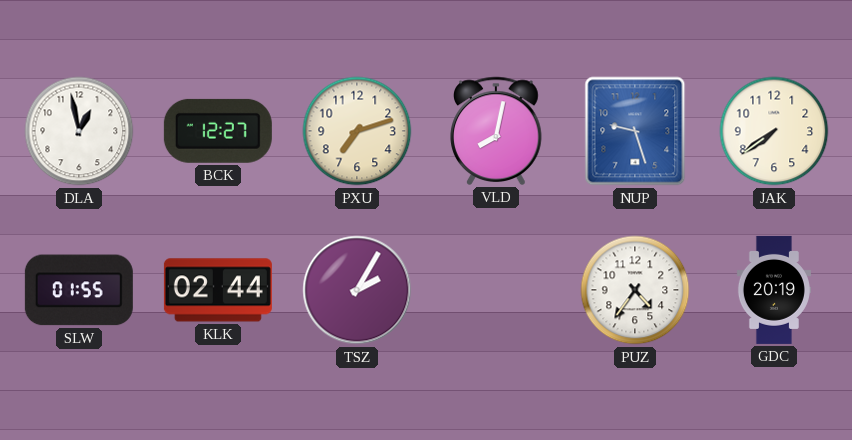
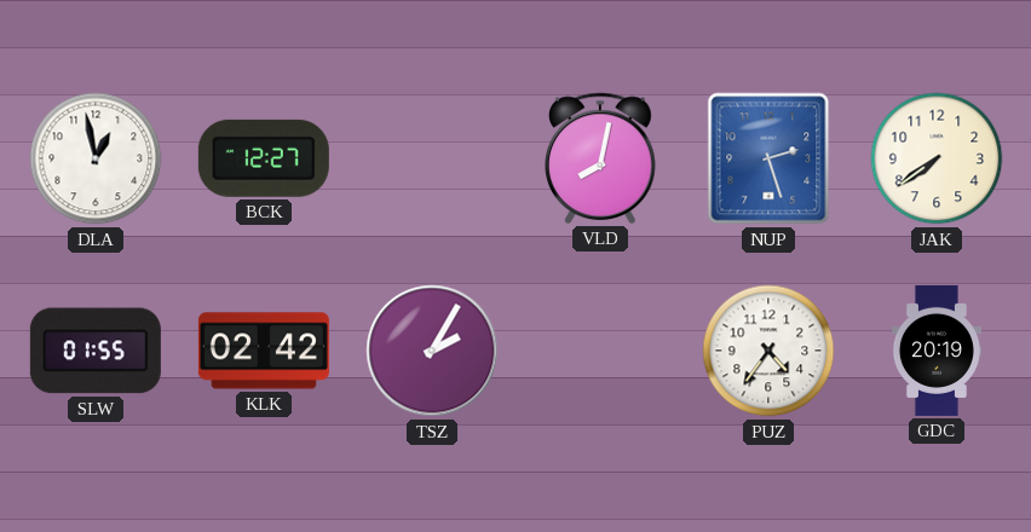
PXU: 7:12 -> none
NUP: 9:27 -> 2:27
KLK: 02:44 -> 02:42
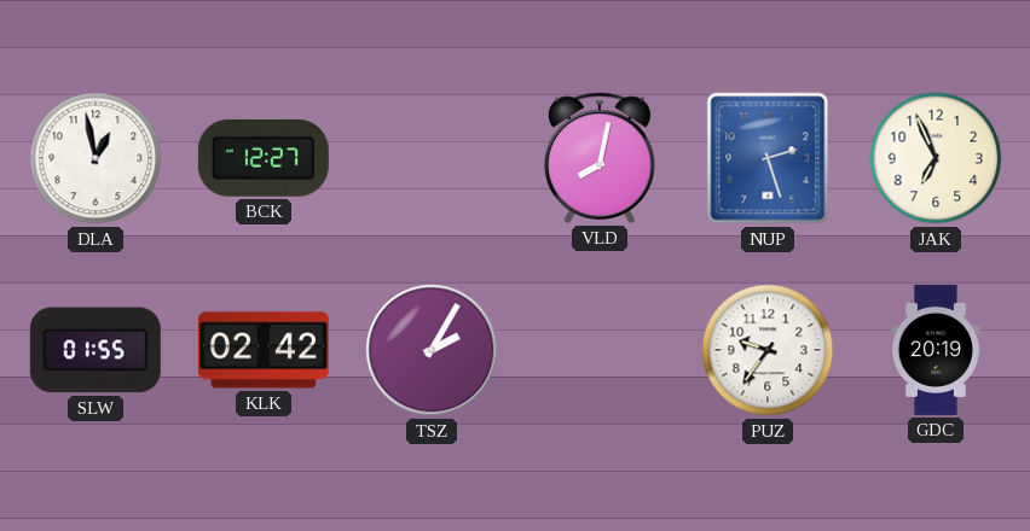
JAK: 7:39 -> 6:56
PUZ: 4:36 -> 9:36
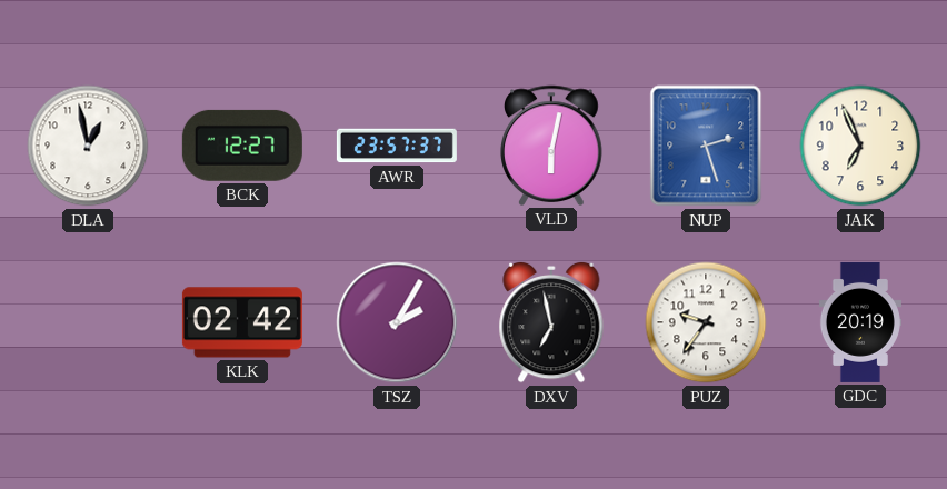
AWR: none -> 23:57
VLD: 8:02 -> 6:02
SLW: 01:55 -> none
DXV: none -> 6:58
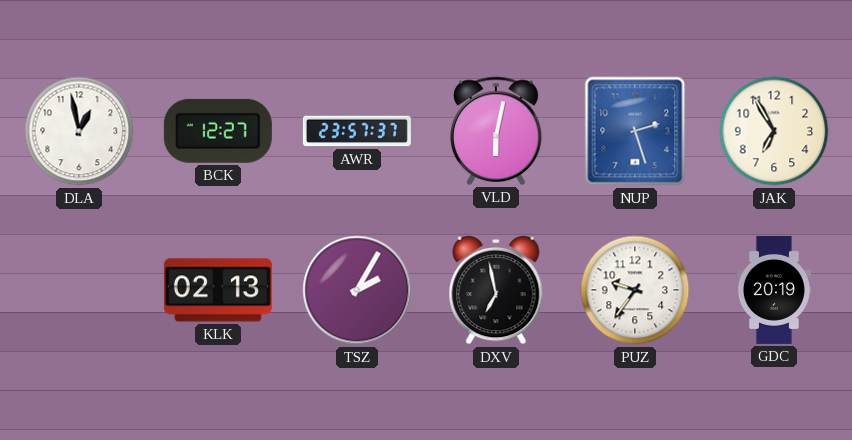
JAK: 6:56 -> 6:55
KLK: 02:42 -> 02:13
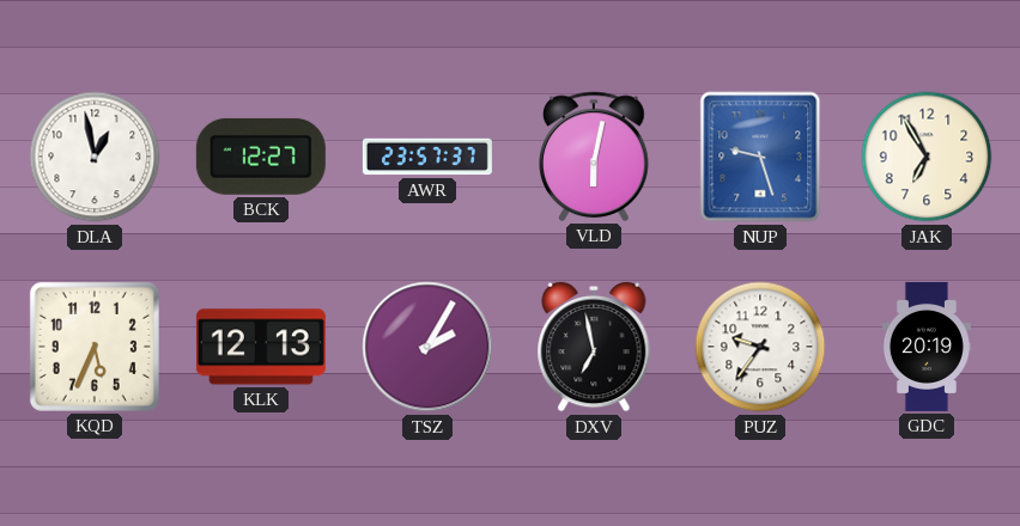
NUP: 2:27 -> 9:27
KQD: none -> 5:34
KLK: 02:13 -> 12:13
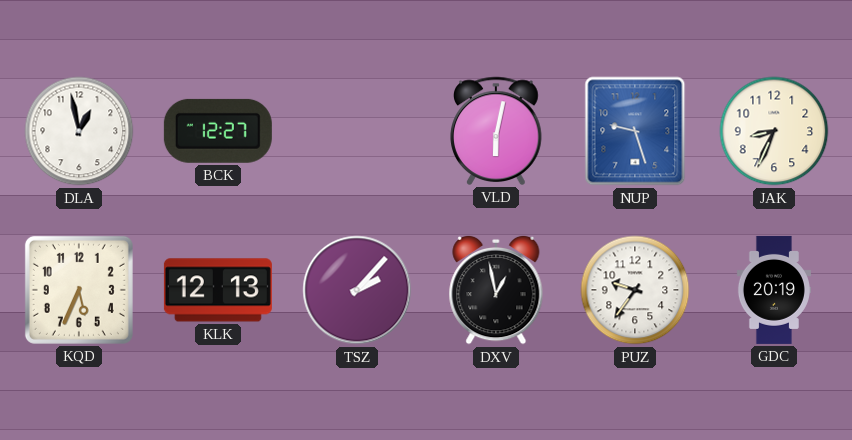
AWR: 23:57 -> none
JAK: 6:55 -> 8:34
TSZ: 2:05 -> 2:07
DXV: 6:58 -> 12:58
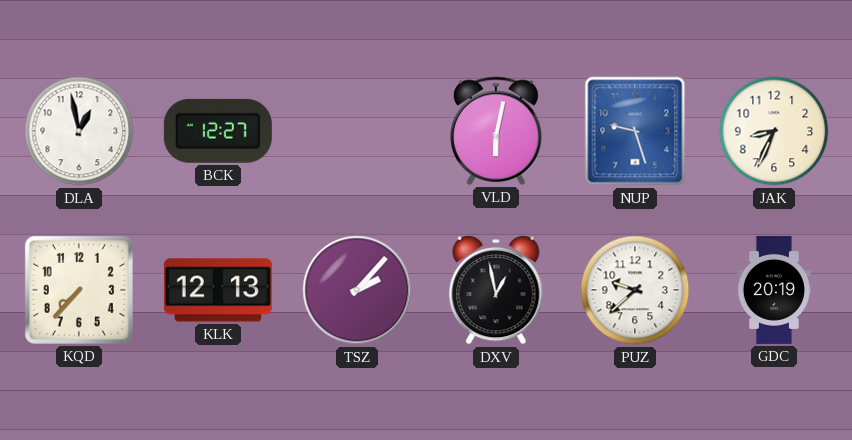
KQD: 5:34 -> 7:37
PUZ: 9:36 -> 9:38
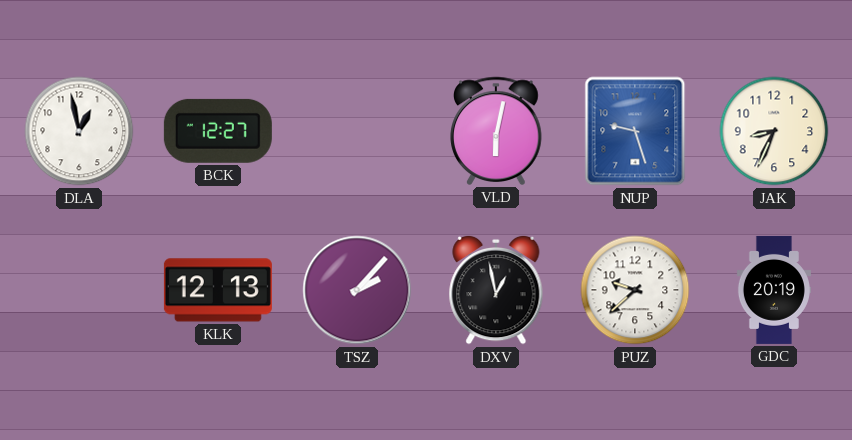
KQD: 7:37 -> none
